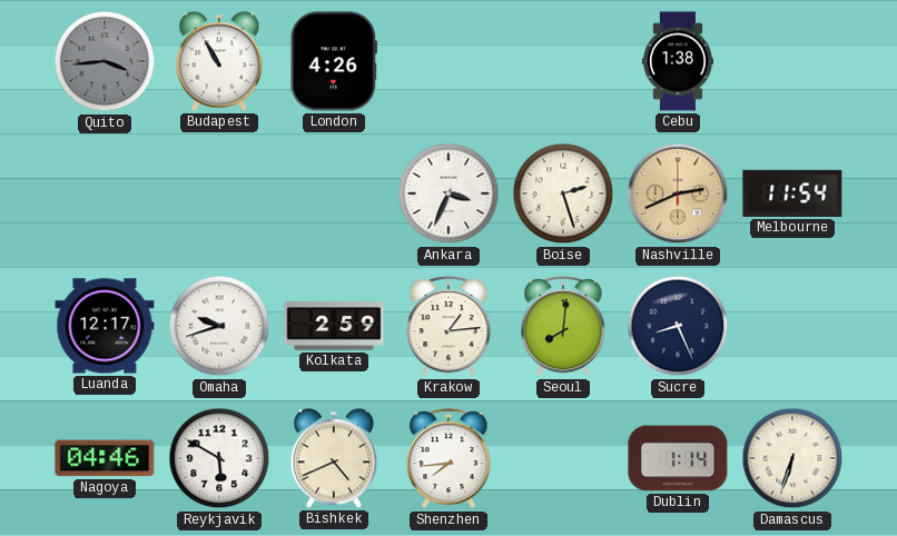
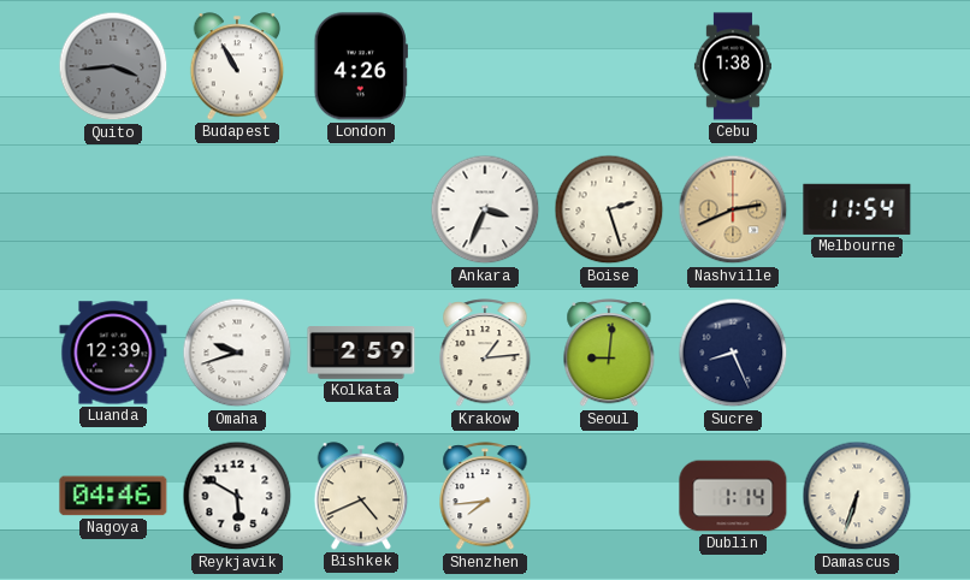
Luanda: 12:17 -> 12:39
Seoul: 8:01 -> 9:01
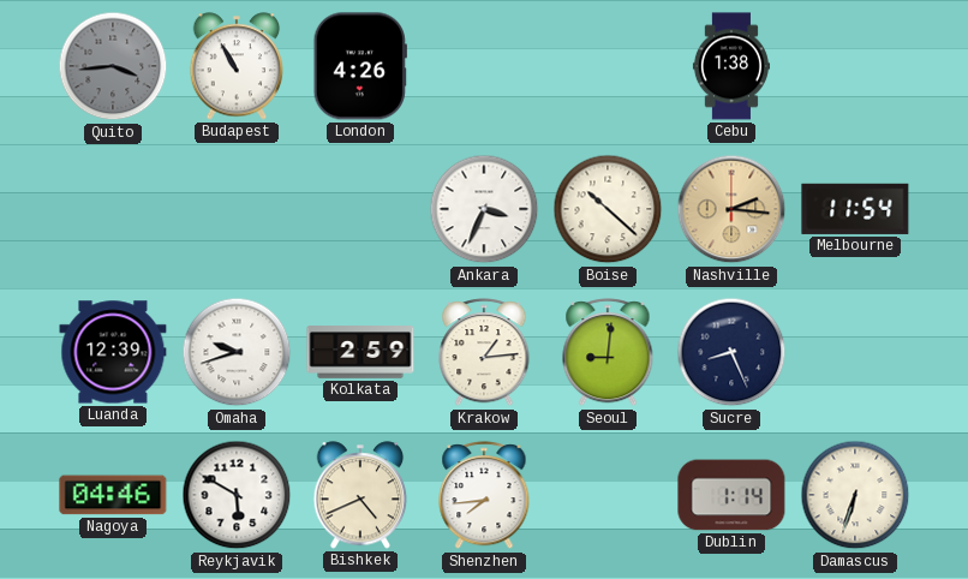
Boise: 2:27 -> 10:22
Nashville: 2:41 -> 2:16
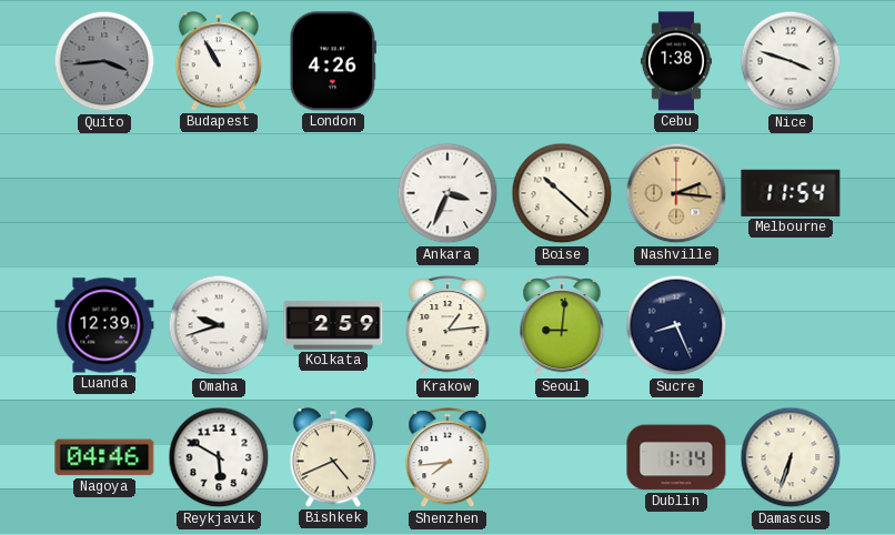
Nice: none -> 3:48
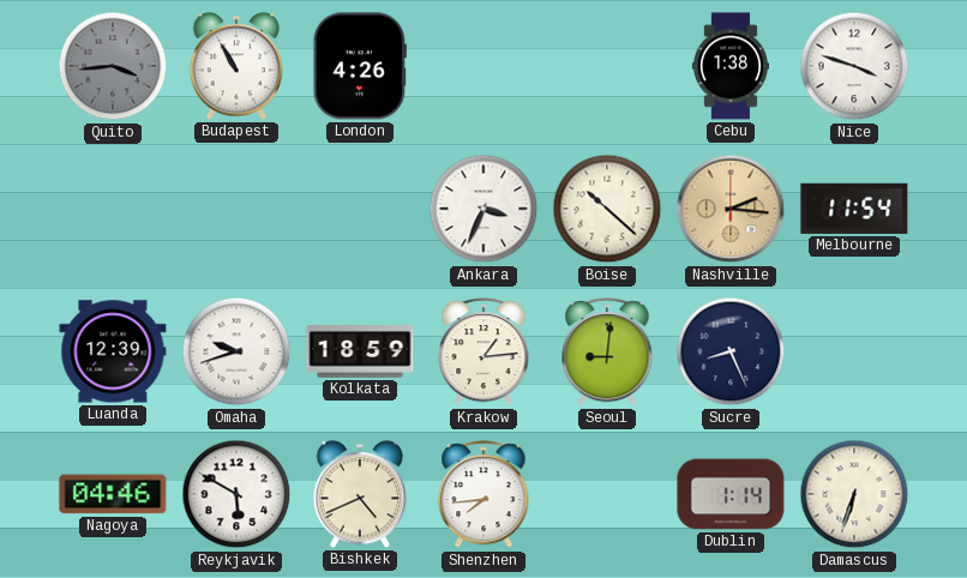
Kolkata: 2:59 -> 18:59
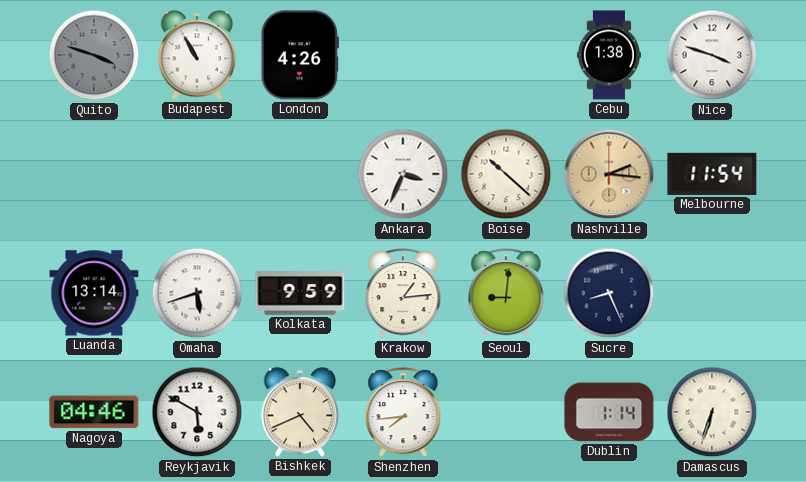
Quito: 3:44 -> 3:48
Luanda: 12:39 -> 13:14
Omaha: 9:42 -> 5:42
Kolkata: 18:59 -> 9:59
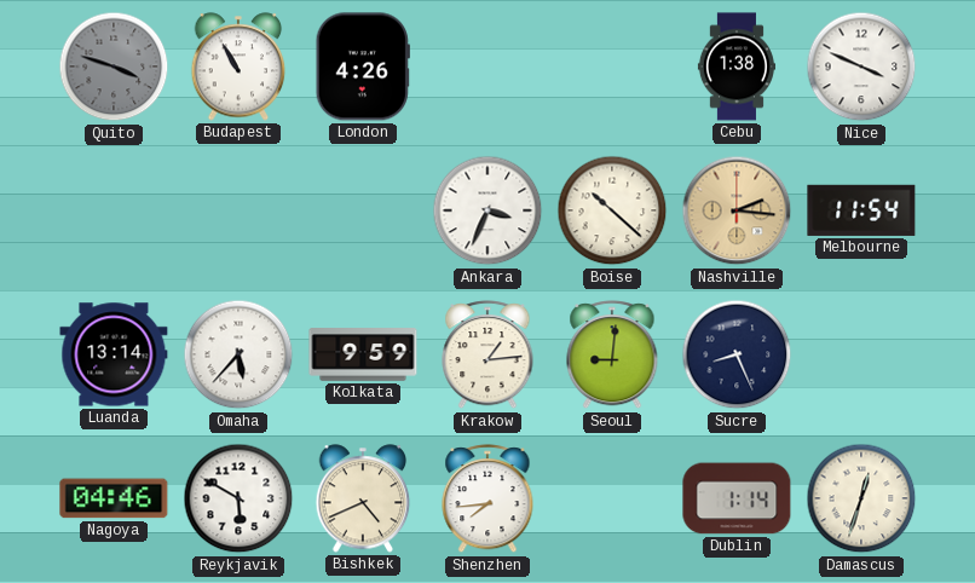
Nice: 3:48 -> 3:49
Omaha: 5:42 -> 5:37
Damascus: 6:33 -> 12:33
